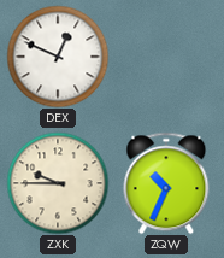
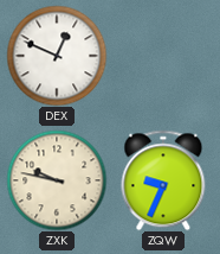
ZXK: 9:45 -> 9:47
ZQW: 10:34 -> 9:34
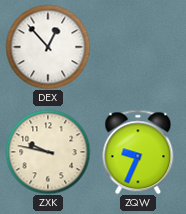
DEX: 12:49 -> 12:53
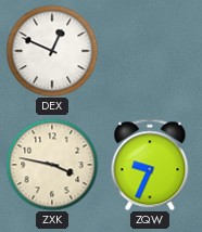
DEX: 12:53 -> 12:49
ZXK: 9:47 -> 3:47
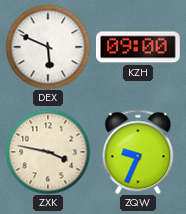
DEX: 12:49 -> 5:49
KZH: none -> 09:00
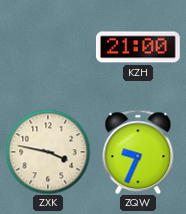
DEX: 5:49 -> none
KZH: 09:00 -> 21:00
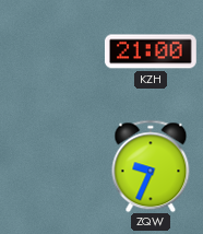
ZXK: 3:47 -> none
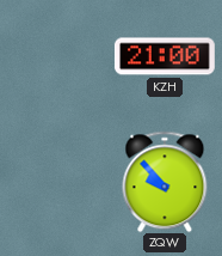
ZQW: 9:34 -> 9:53
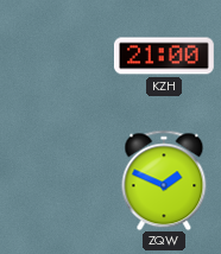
ZQW: 9:53 -> 1:49
